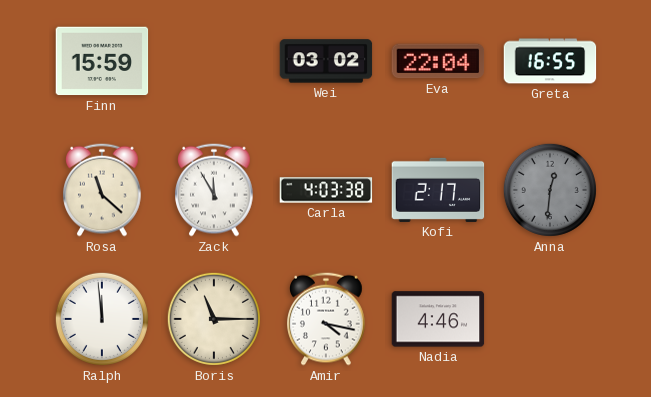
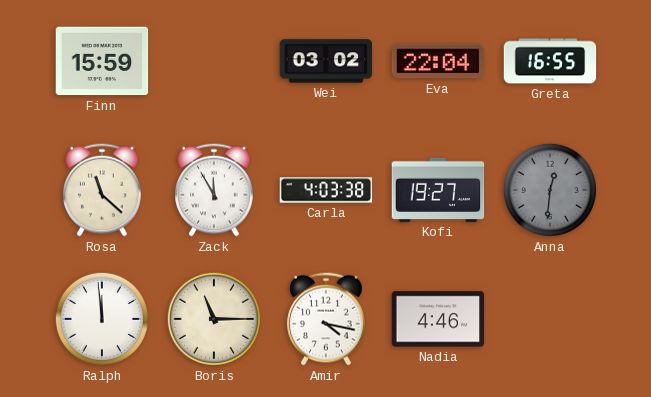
Kofi: 2:17 -> 19:27
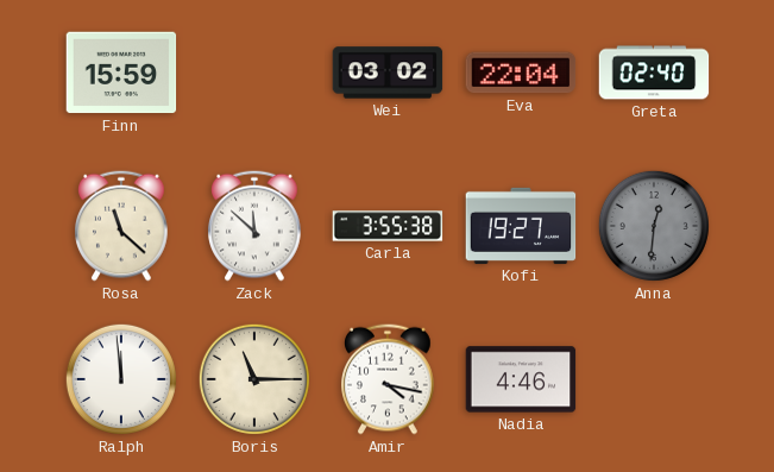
Greta: 16:55 -> 02:40
Zack: 11:55 -> 11:52
Carla: 4:03 -> 3:55
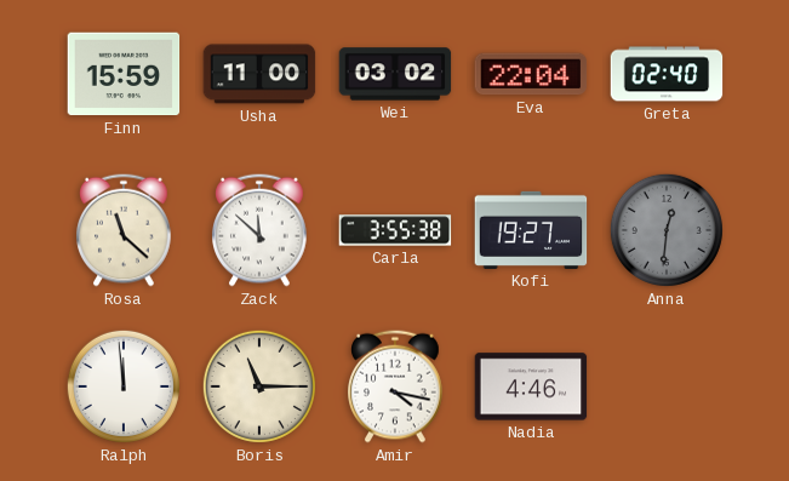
Usha: none -> 11:00
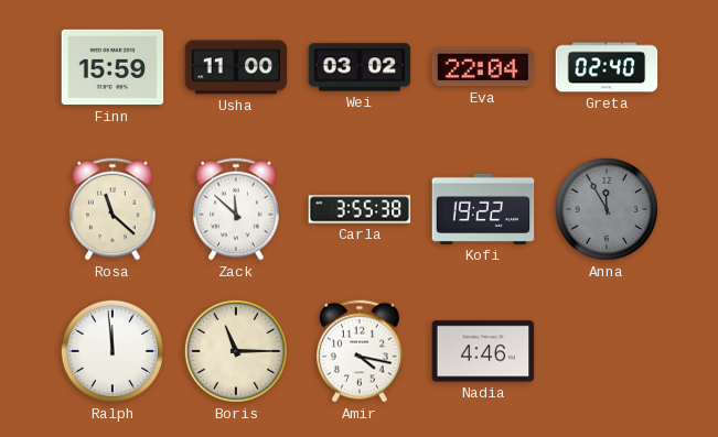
Kofi: 19:27 -> 19:22
Anna: 12:31 -> 11:55
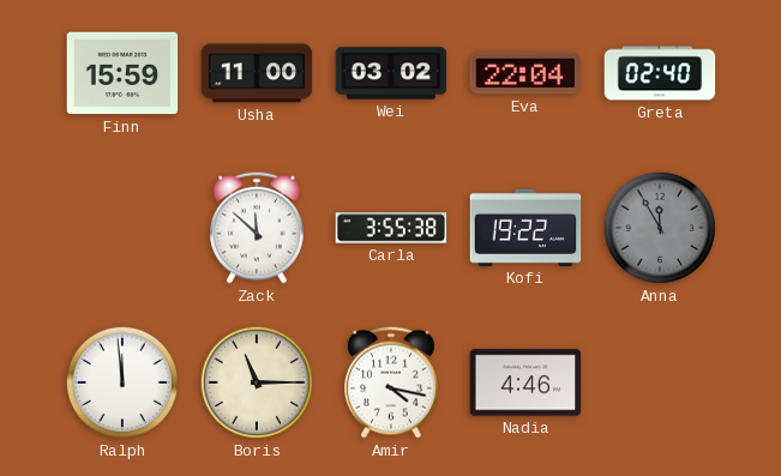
Rosa: 11:22 -> none
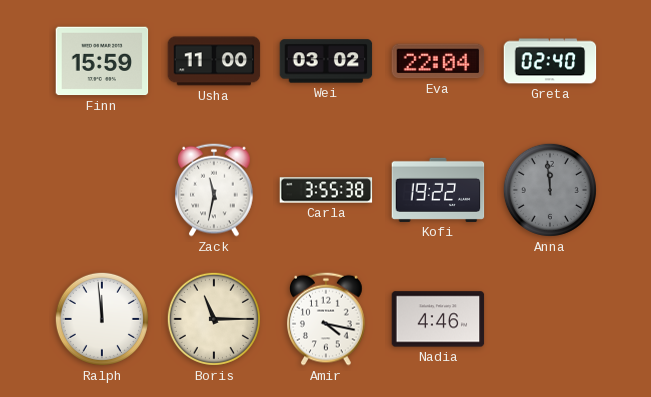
Zack: 11:52 -> 11:32
Anna: 11:55 -> 11:59
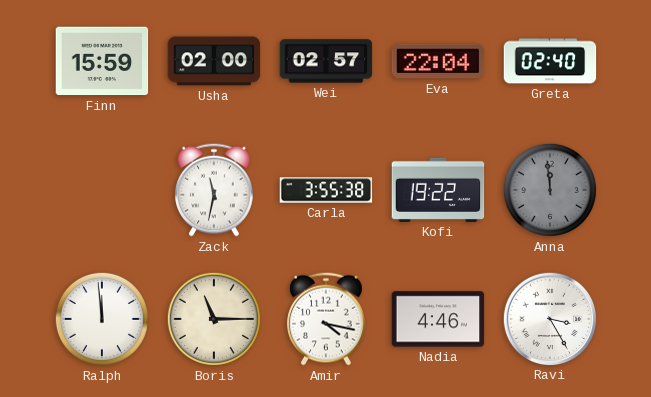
Usha: 11:00 -> 02:00
Wei: 03:02 -> 02:57
Ravi: none -> 3:25
